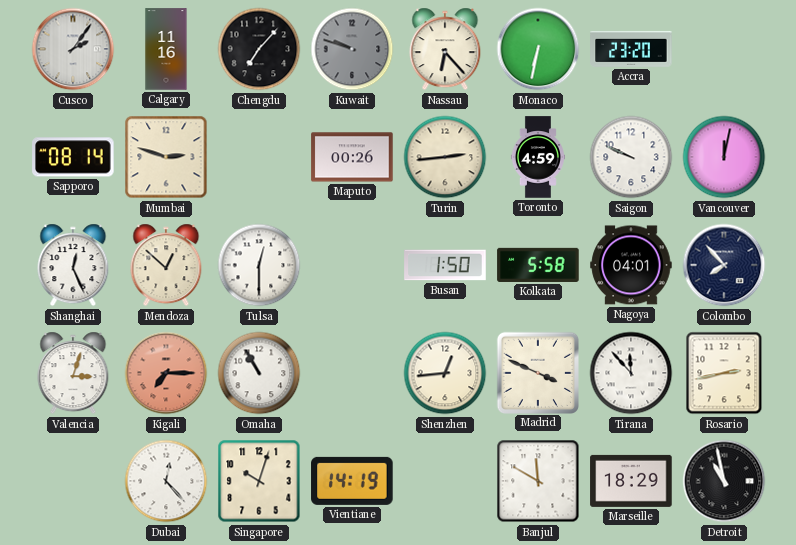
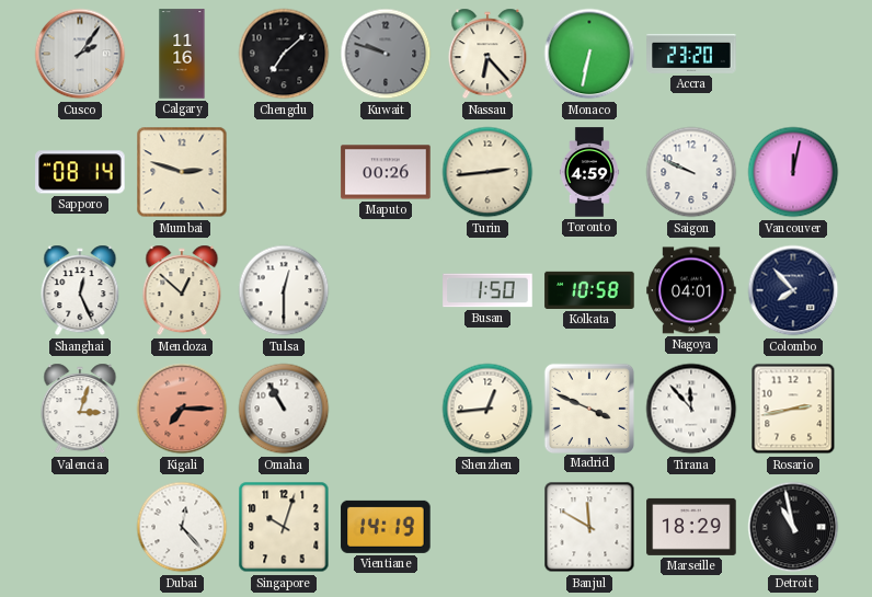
Chengdu: 7:07 -> 7:08
Kolkata: 5:58 -> 10:58
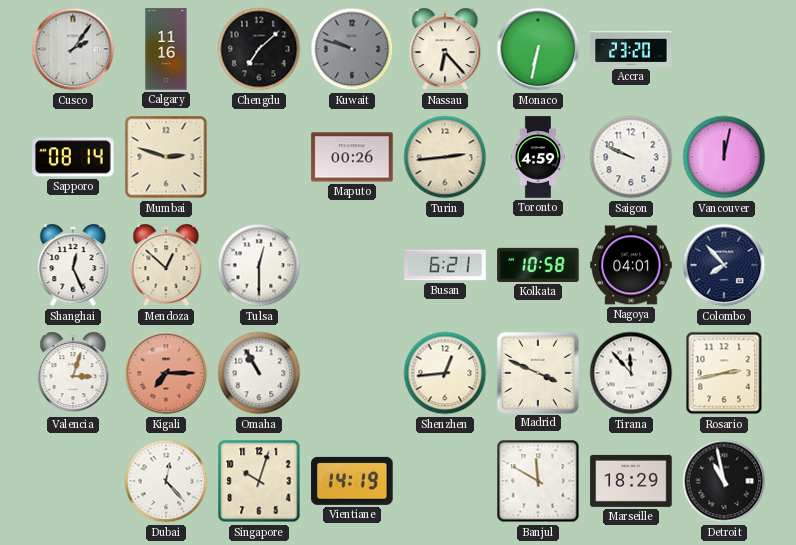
Busan: 1:50 -> 6:21
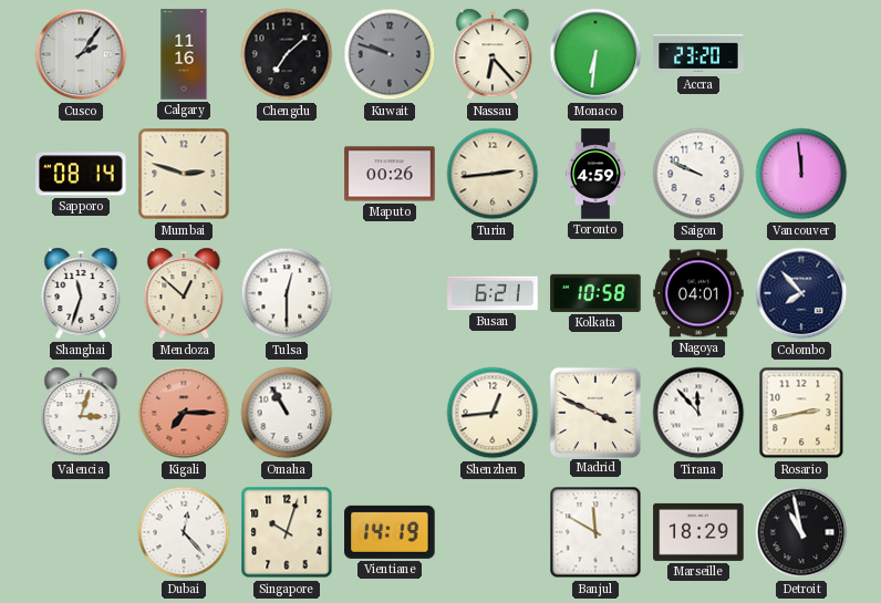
Monaco: 6:32 -> 6:31
Vancouver: 12:02 -> 11:59
Shanghai: 12:26 -> 11:33
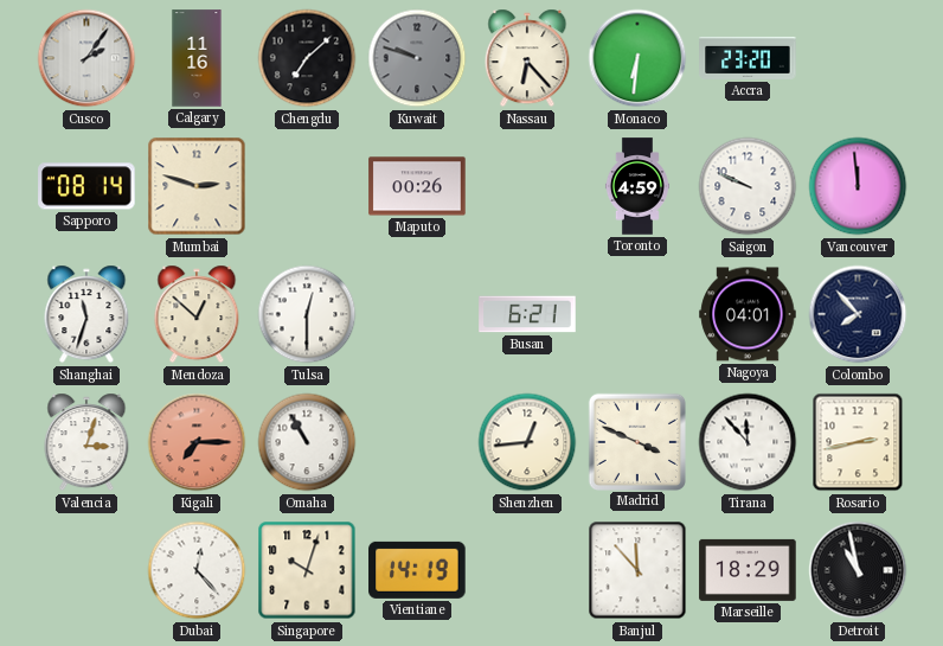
Turin: 2:44 -> none
Kolkata: 10:58 -> none
Banjul: 11:50 -> 11:53
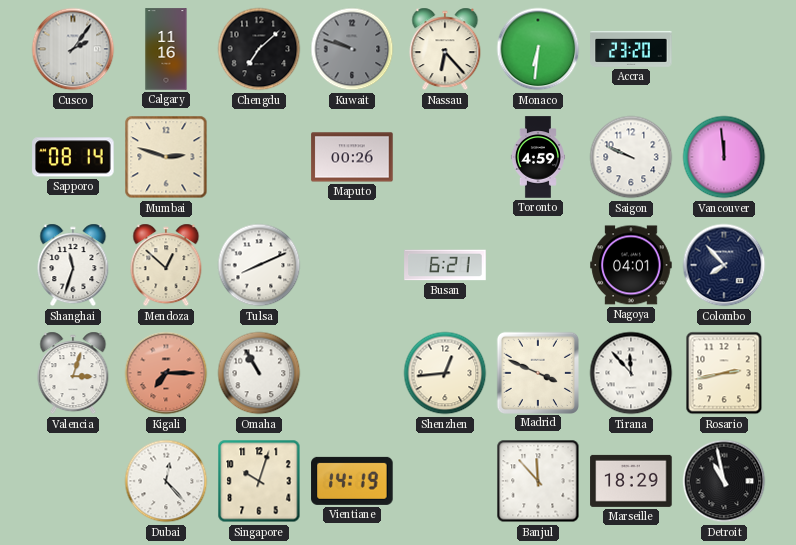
Tulsa: 12:30 -> 8:11
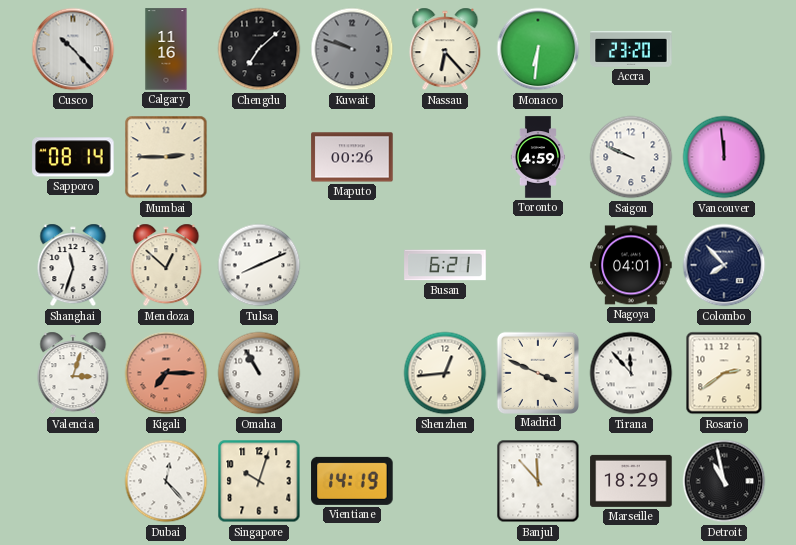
Cusco: 2:06 -> 10:23
Mumbai: 2:48 -> 2:45
Rosario: 2:43 -> 2:39
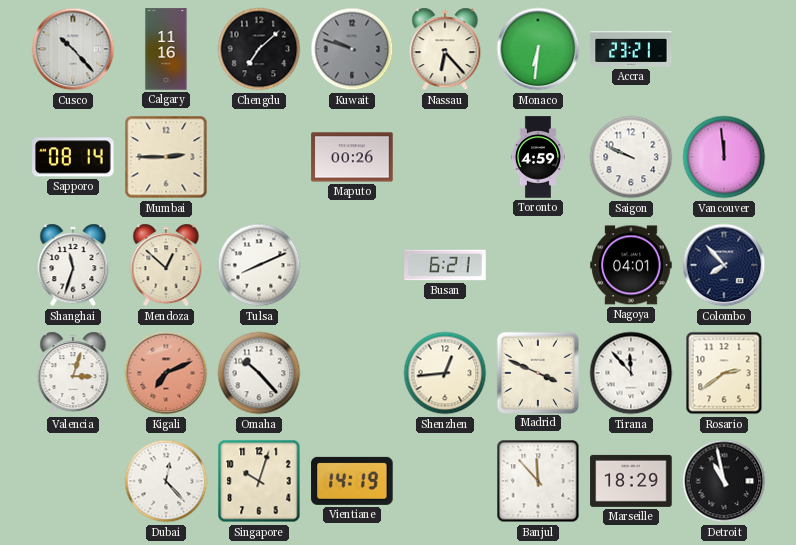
Accra: 23:20 -> 23:21
Kigali: 7:15 -> 7:11
Omaha: 10:55 -> 10:23
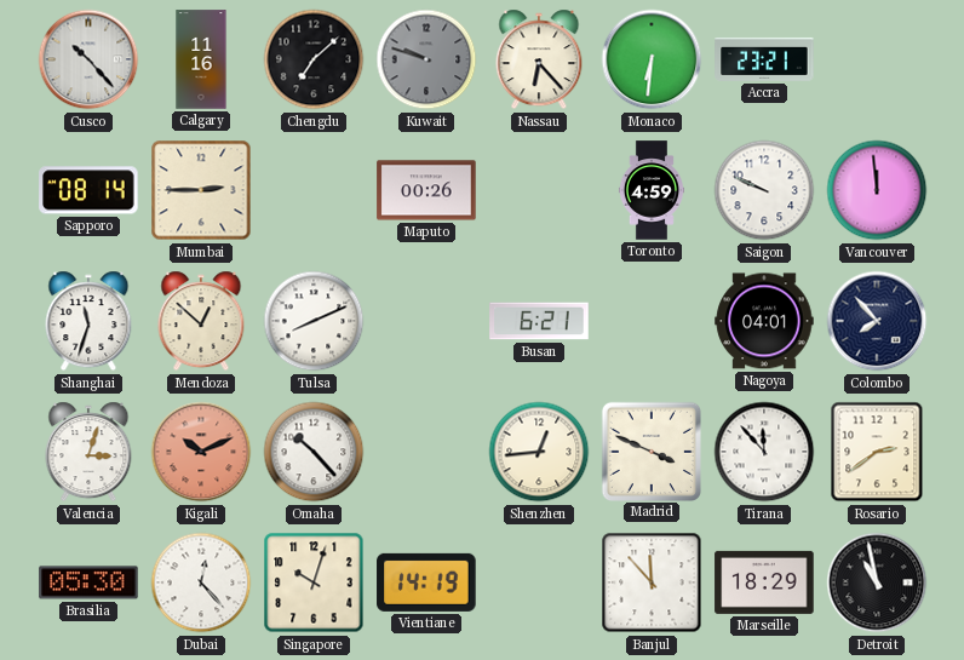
Kigali: 7:11 -> 10:11
Brasilia: none -> 05:30
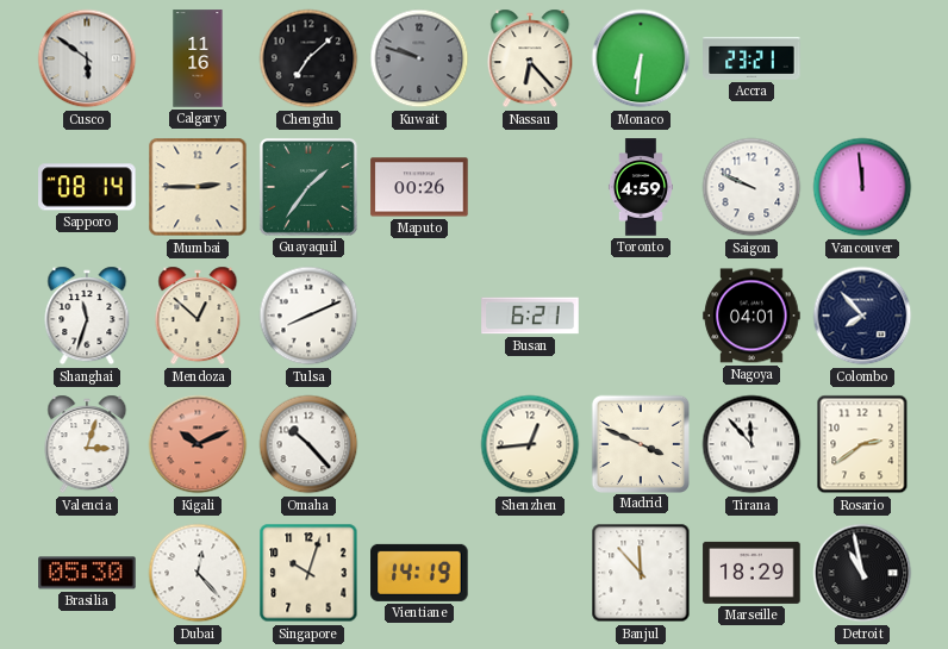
Cusco: 10:23 -> 5:51
Guayaquil: none -> 1:36
